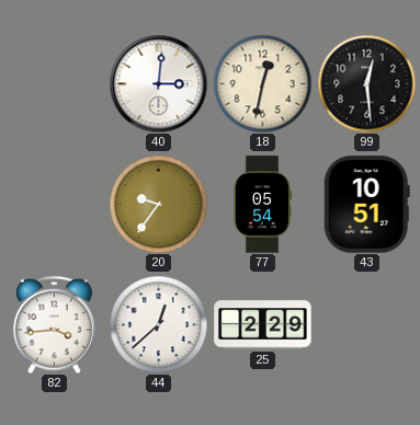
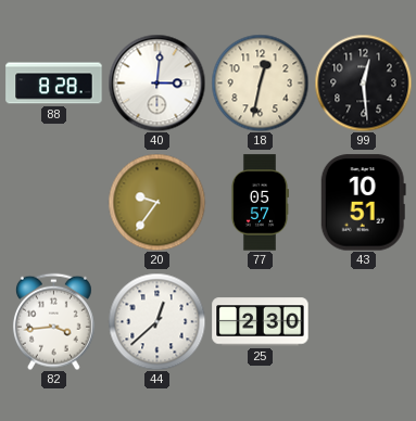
88: none -> 8:28
77: 05:54 -> 05:57
25: 2:29 -> 2:30
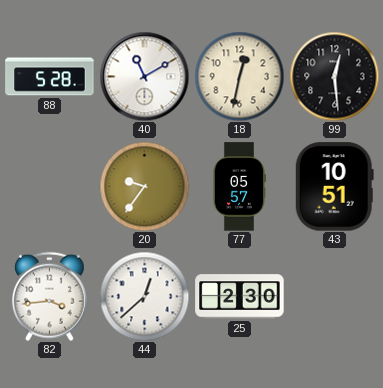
88: 8:28 -> 5:28
40: 3:01 -> 11:10
